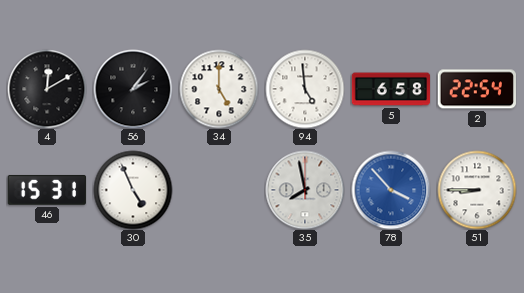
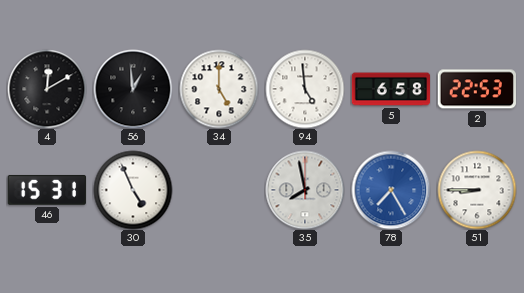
56: 2:06 -> 12:59
2: 22:54 -> 22:53
78: 3:53 -> 7:25
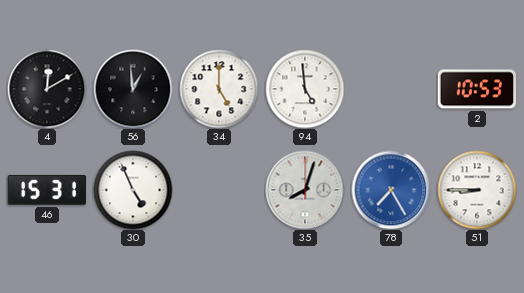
5: 6:58 -> none
2: 22:53 -> 10:53
35: 7:58 -> 8:03
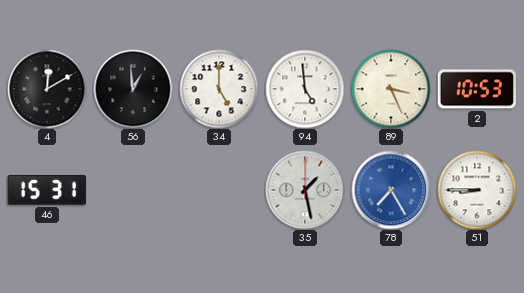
89: none -> 3:26
30: 4:56 -> none
35: 8:03 -> 1:28
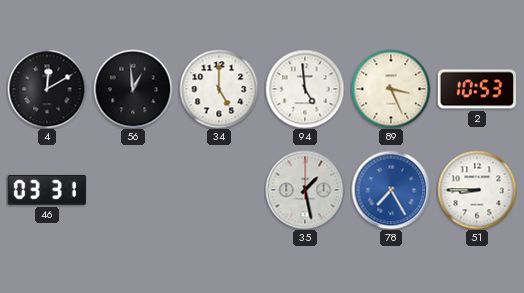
46: 15:31 -> 03:31
